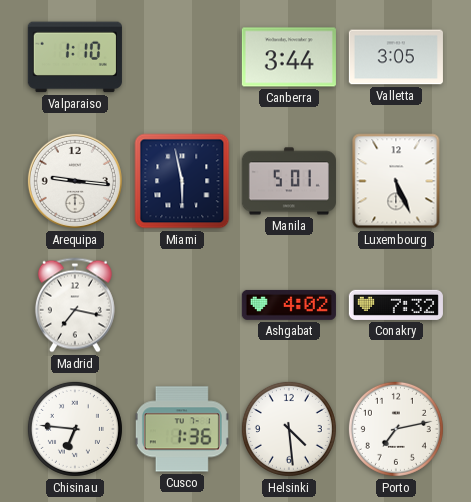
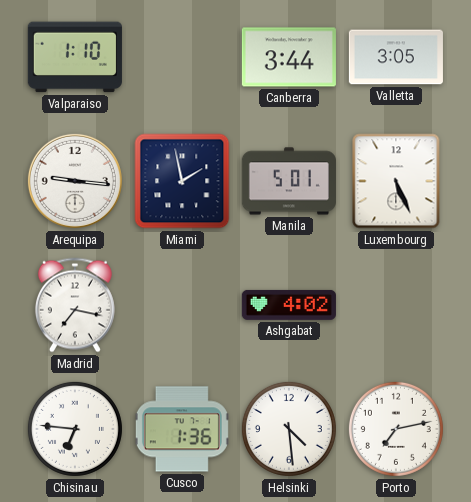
Miami: 5:58 -> 1:58
Conakry: 7:32 -> none
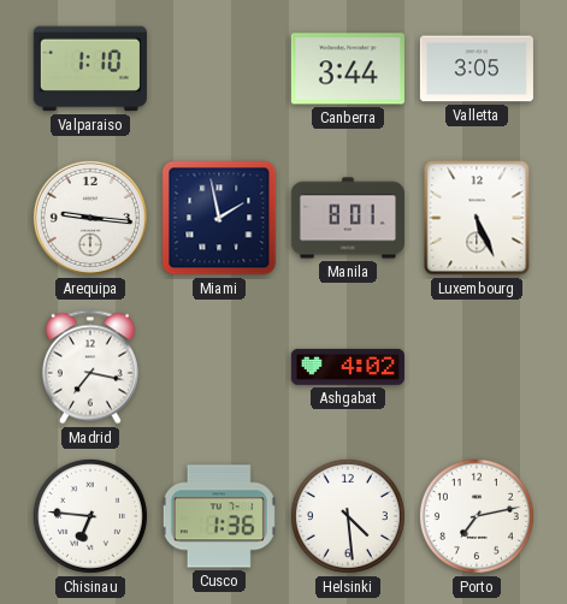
Manila: 5:01 -> 8:01
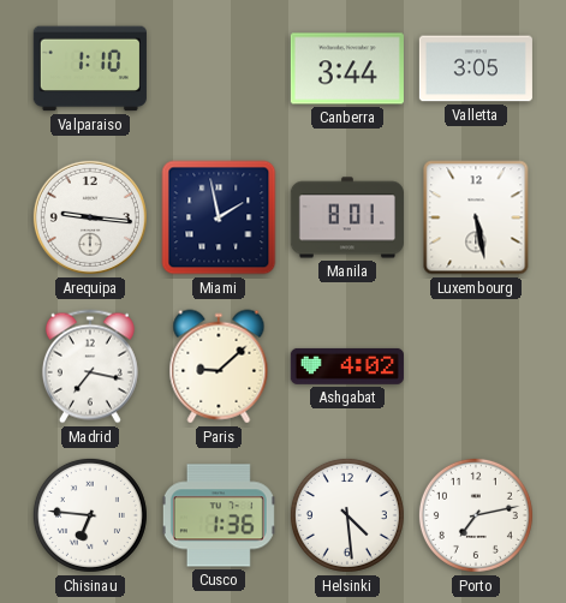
Luxembourg: 5:26 -> 5:28
Paris: none -> 9:08
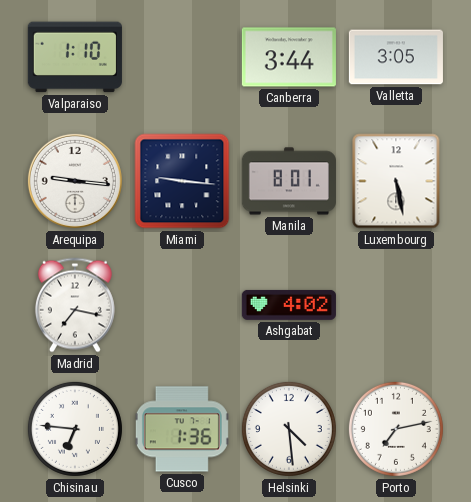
Miami: 1:58 -> 9:16
Paris: 9:08 -> none
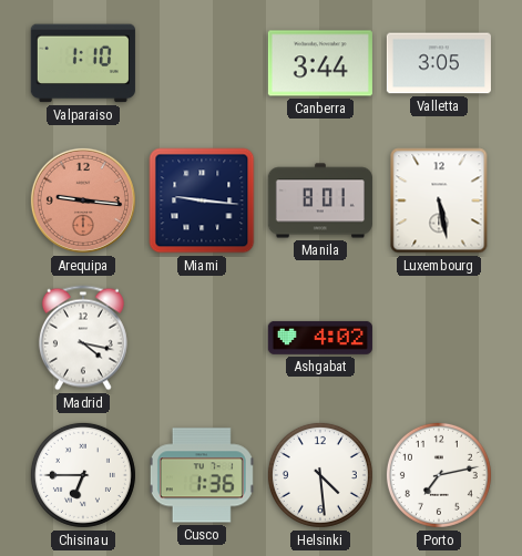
Arequipa dial: white -> salmon
Madrid: 7:17 -> 4:17
Chisinau: 6:46 -> 6:45
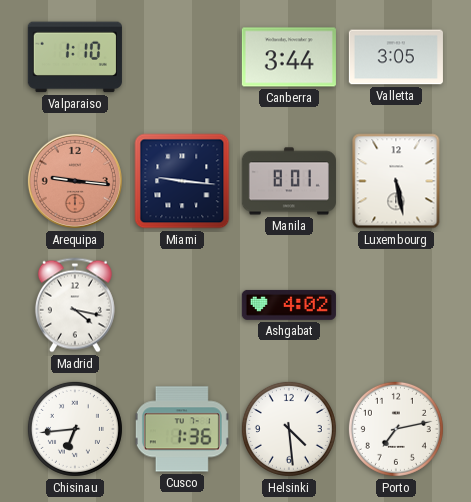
Chisinau: 6:45 -> 6:44
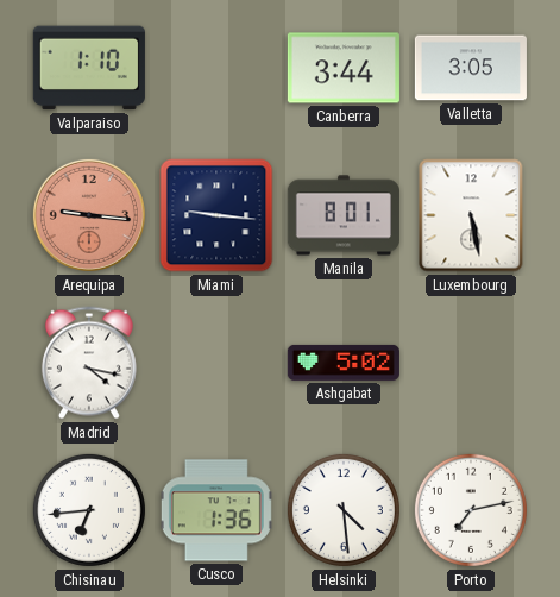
Ashgabat: 4:02 -> 5:02
